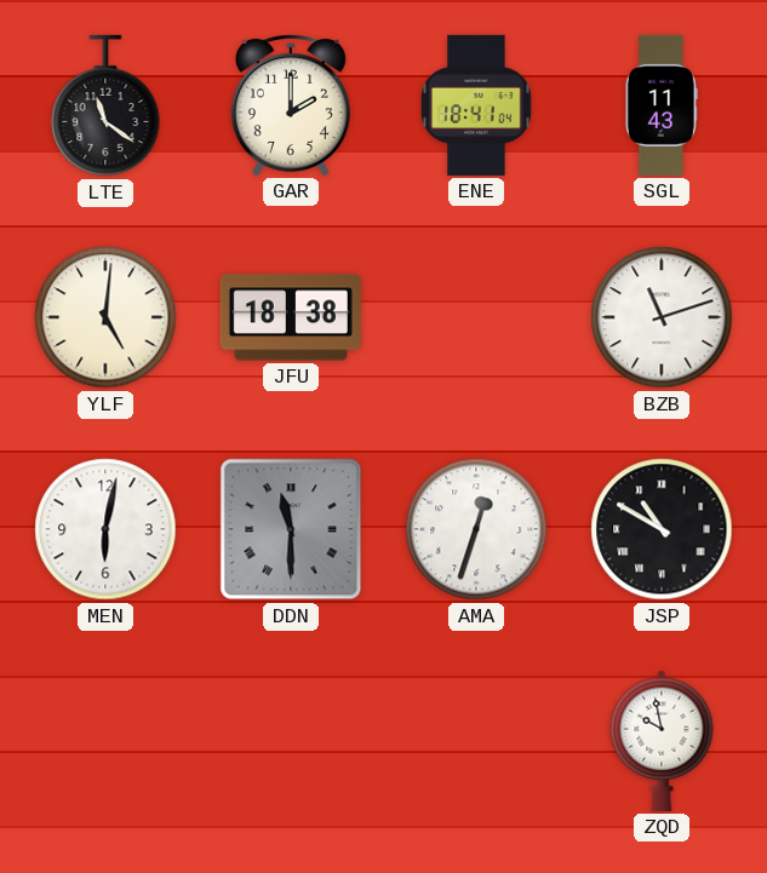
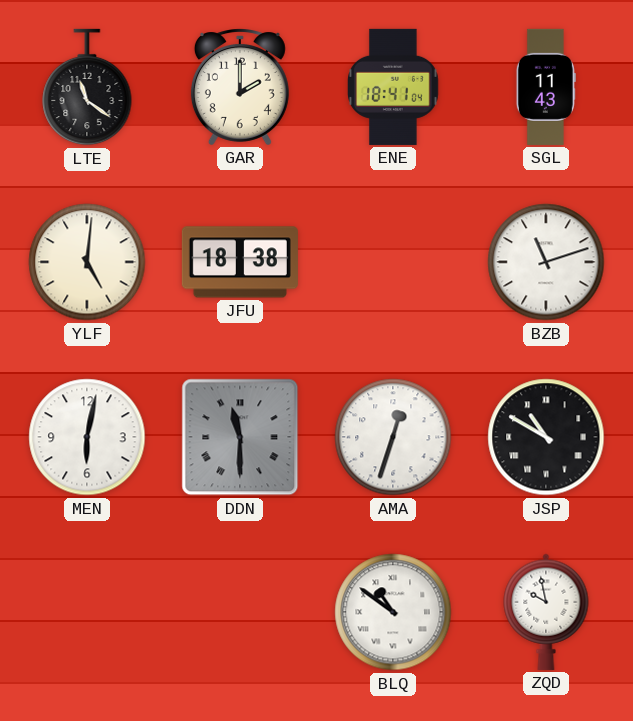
BLQ: none -> 10:51
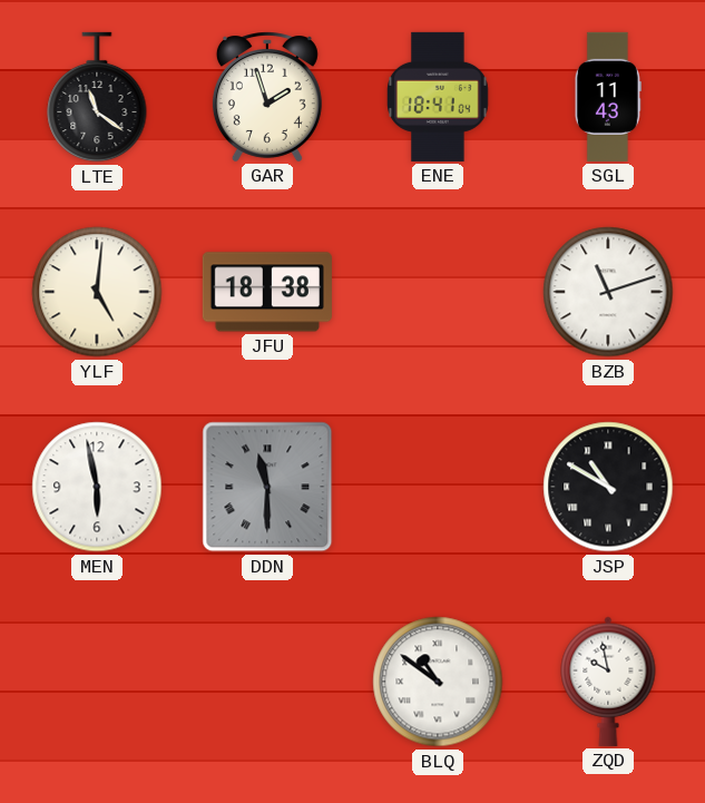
GAR: 2:00 -> 1:57
MEN: 6:02 -> 5:58
AMA: 12:33 -> none
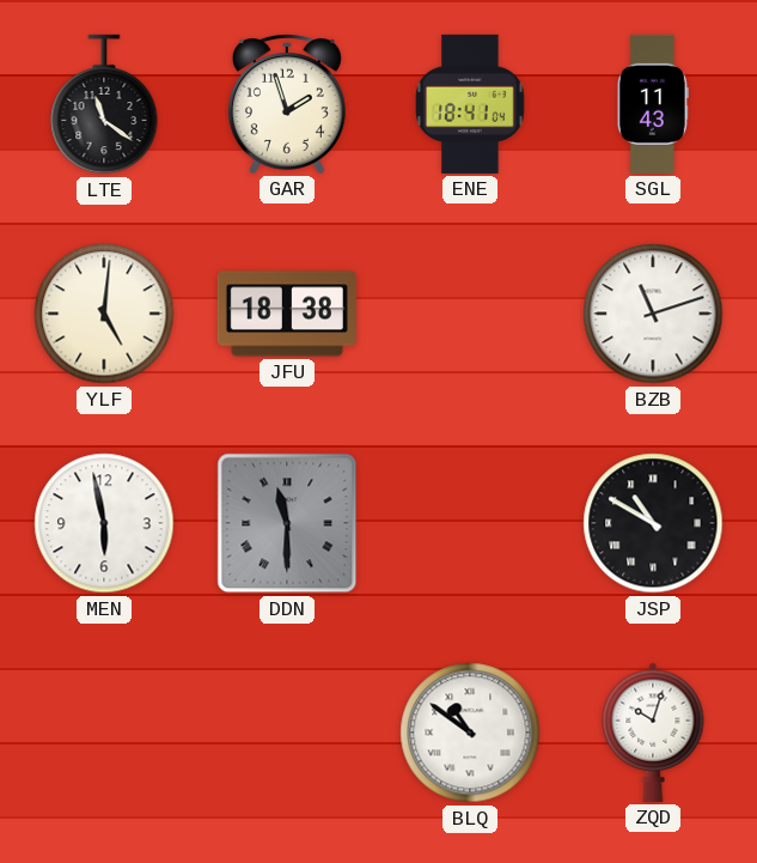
ZQD: 9:58 -> 10:03
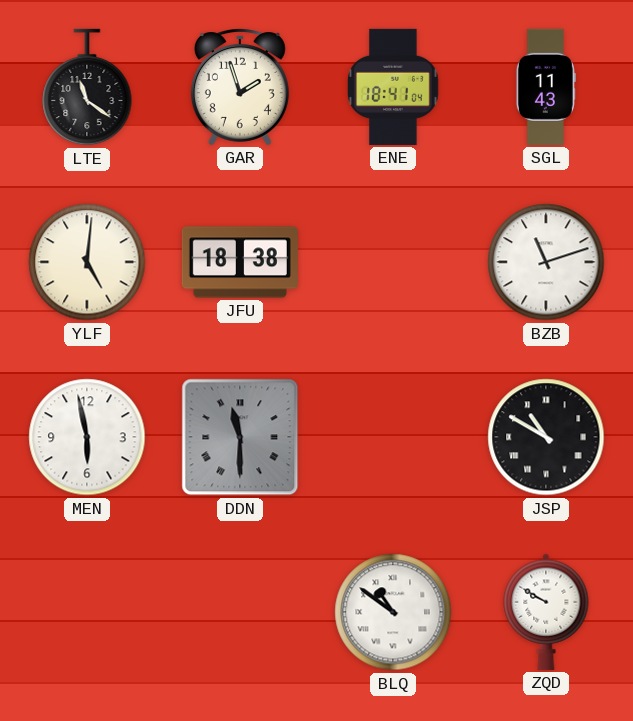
ZQD: 10:03 -> 9:50
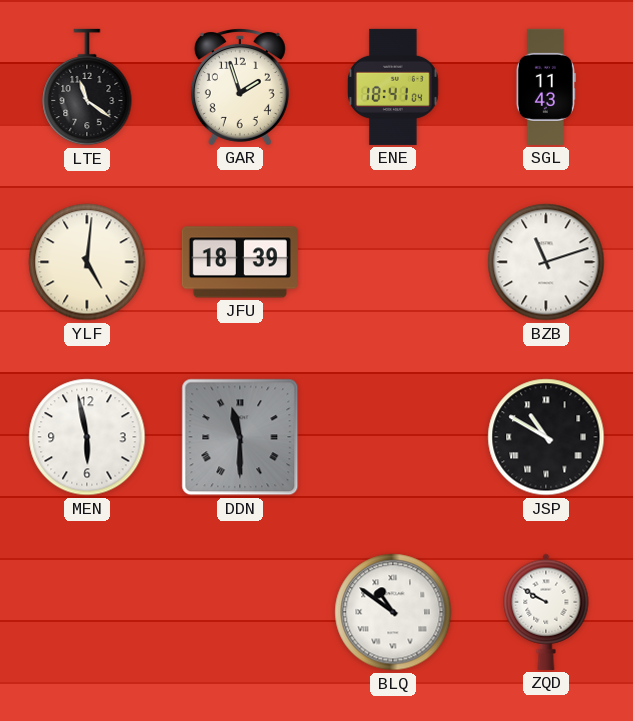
JFU: 18:38 -> 18:39
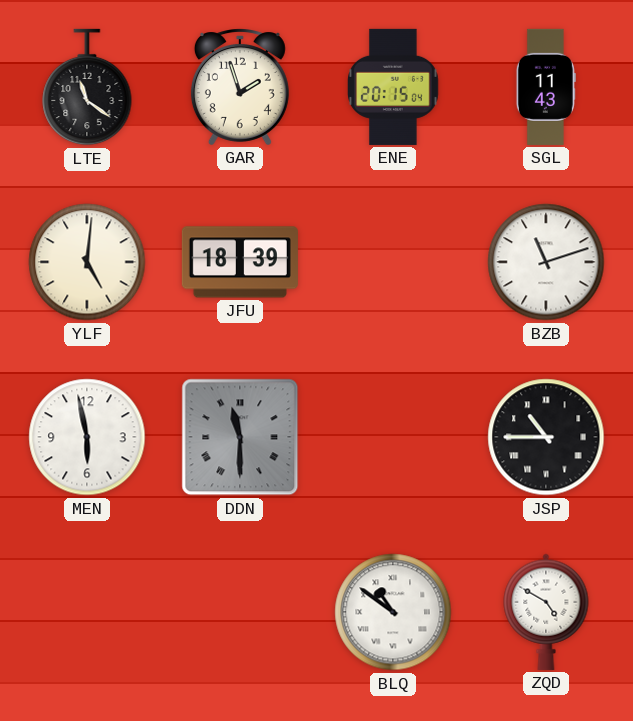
ENE: 18:41 -> 20:15
JSP: 10:50 -> 10:45
ZQD: 9:50 -> 4:50
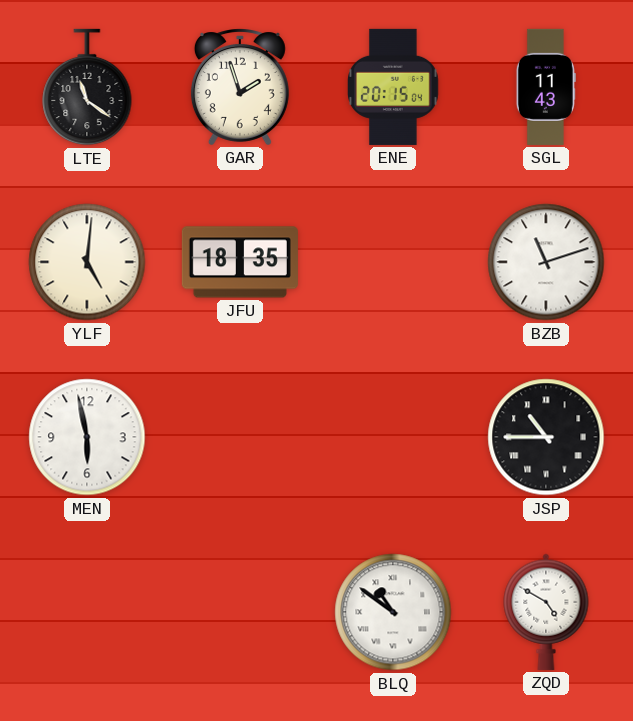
JFU: 18:39 -> 18:35
DDN: 11:30 -> none
